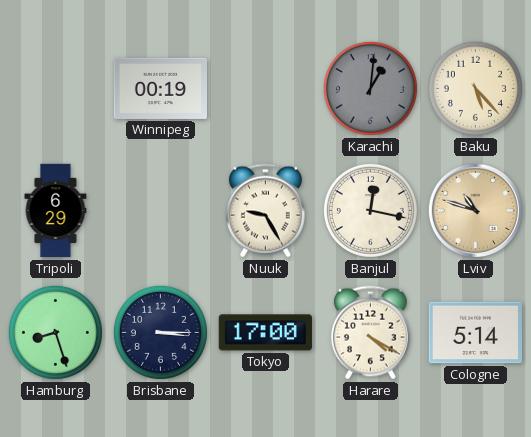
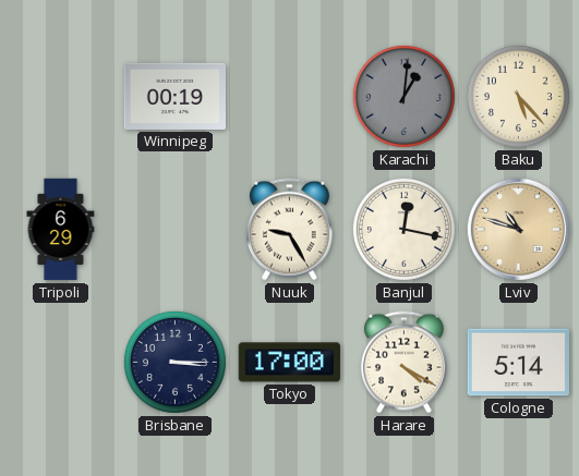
Hamburg: 8:27 -> none
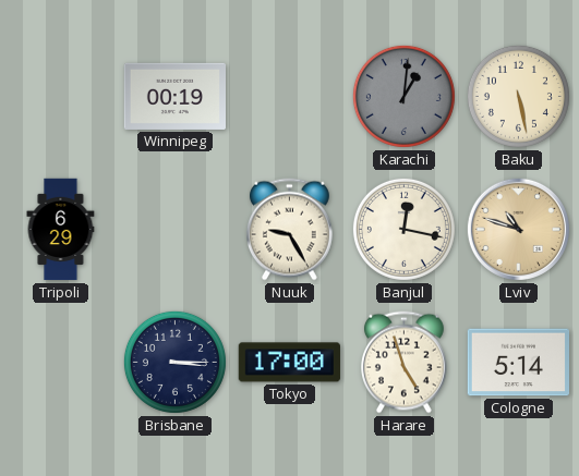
Baku: 5:23 -> 5:28
Harare: 4:20 -> 4:57
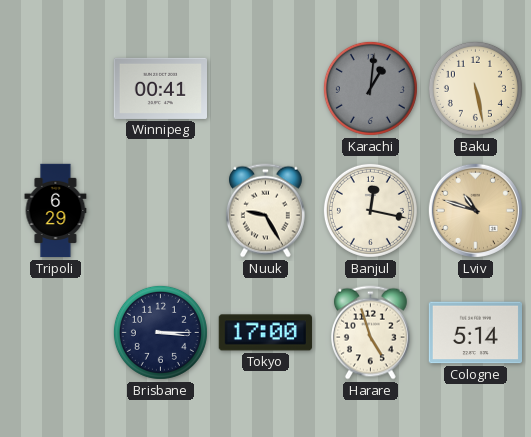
Winnipeg: 00:19 -> 00:41
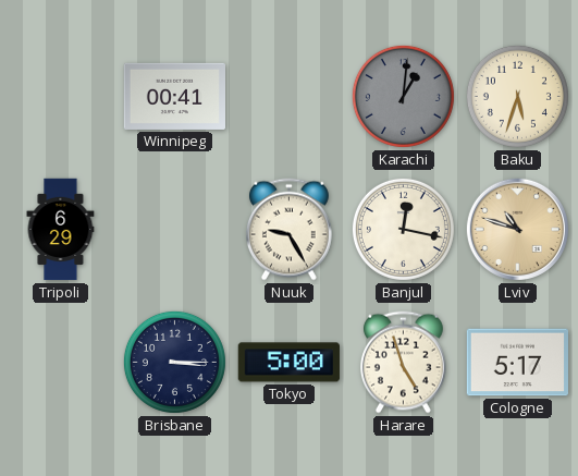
Baku: 5:28 -> 5:33
Tokyo: 17:00 -> 5:00
Cologne: 5:14 -> 5:17
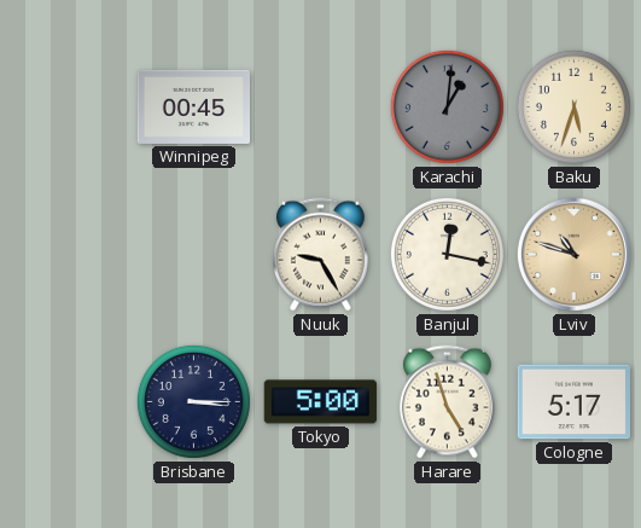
Winnipeg: 00:41 -> 00:45
Tripoli: 6:29 -> none
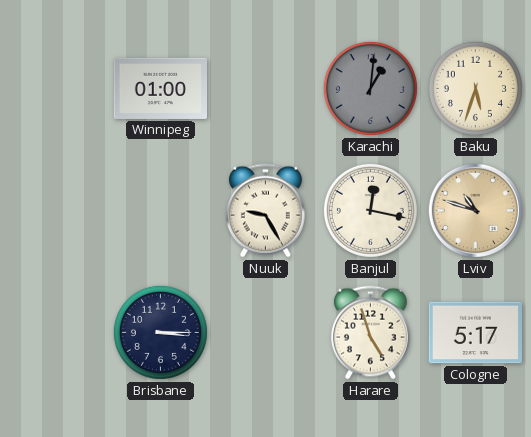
Winnipeg: 00:45 -> 01:00
Tokyo: 5:00 -> none
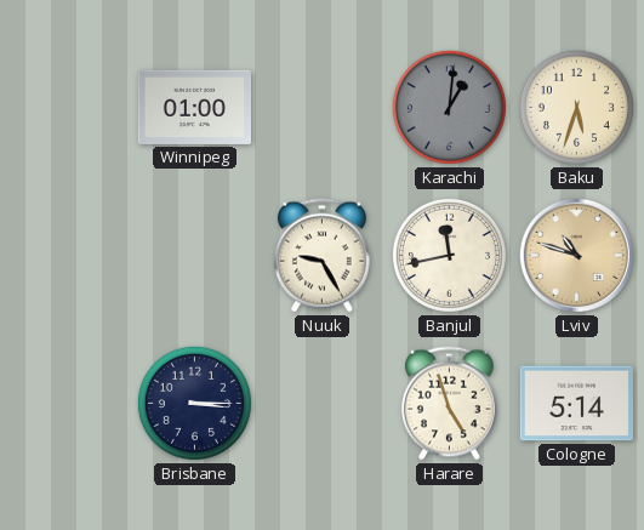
Banjul: 12:17 -> 11:43
Cologne: 5:17 -> 5:14
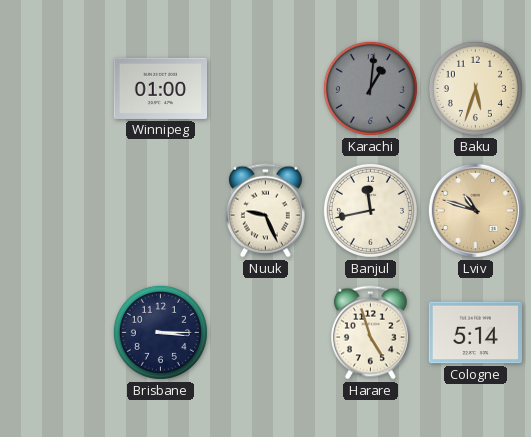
Nuuk: 9:25 -> 9:26
